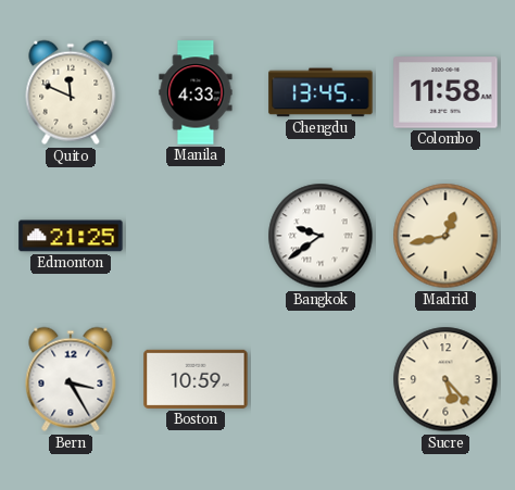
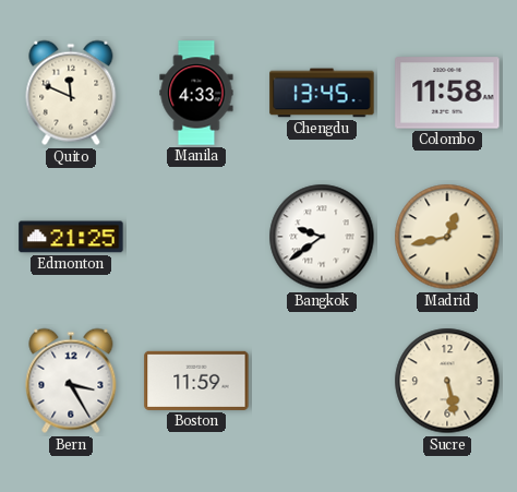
Boston: 10:59 -> 11:59
Sucre: 5:23 -> 5:28
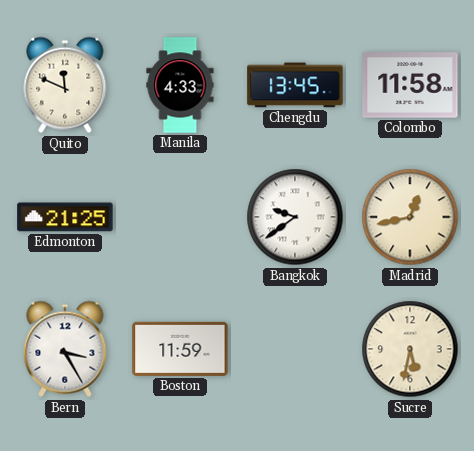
Sucre: 5:28 -> 5:32
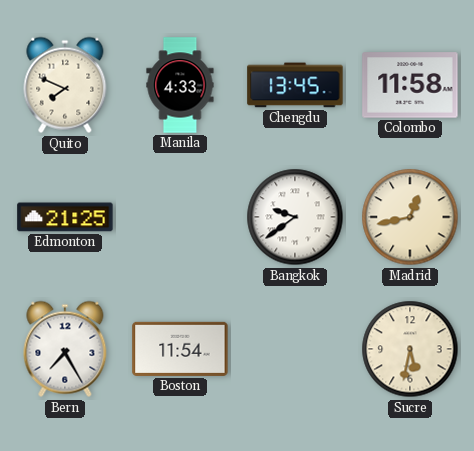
Quito: 11:49 -> 7:49
Bern: 3:25 -> 7:25
Boston: 11:59 -> 11:54
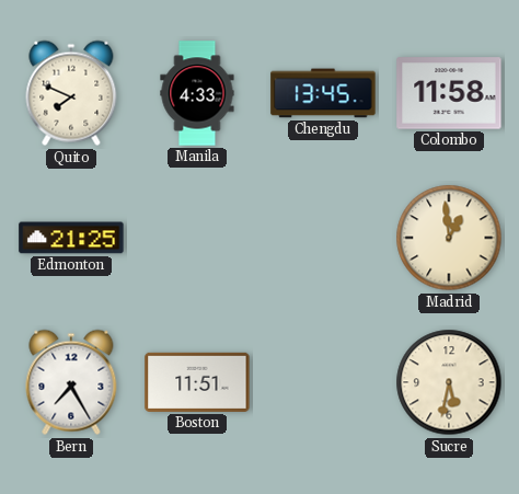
Bangkok: 9:39 -> none
Madrid: 12:43 -> 12:59
Boston: 11:54 -> 11:51
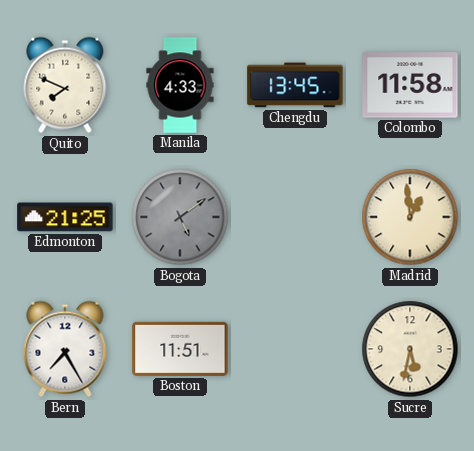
Bogota: none -> 5:09
